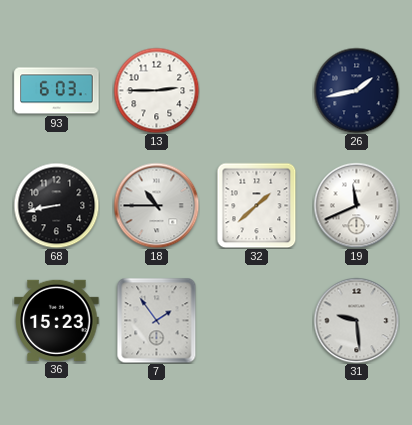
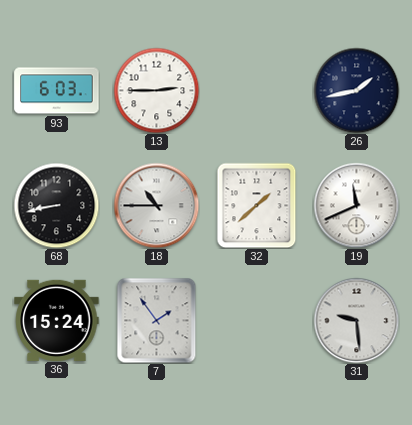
36: 15:23 -> 15:24
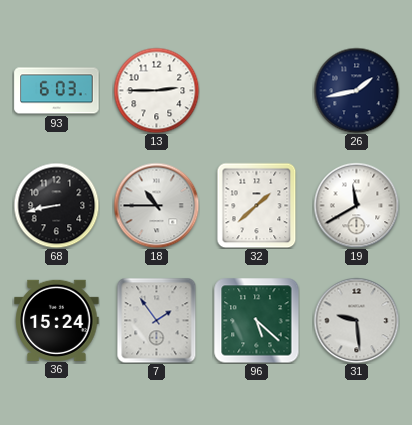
19: 11:41 -> 11:40
96: none -> 5:22
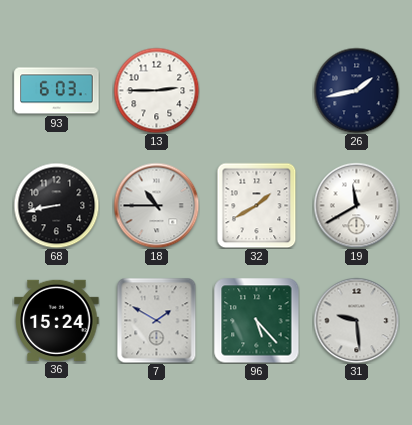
32: 1:38 -> 1:40
7: 1:54 -> 1:50
96: 5:22 -> 5:23
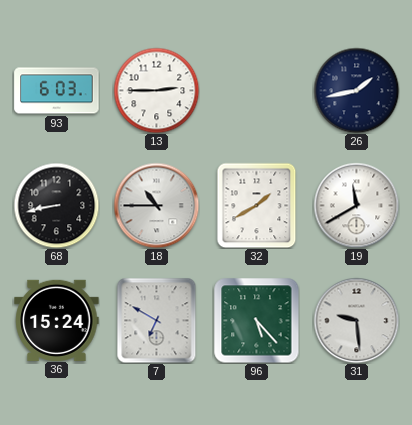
7: 1:50 -> 6:50
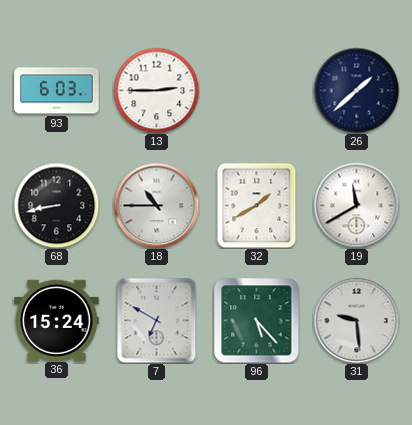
26: 1:43 -> 1:38
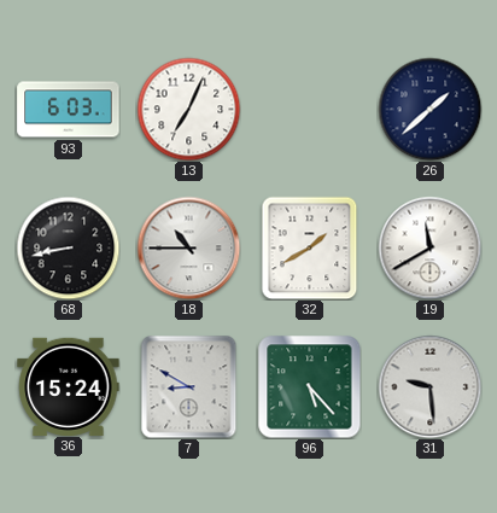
13: 2:45 -> 7:04
7: 6:50 -> 8:50
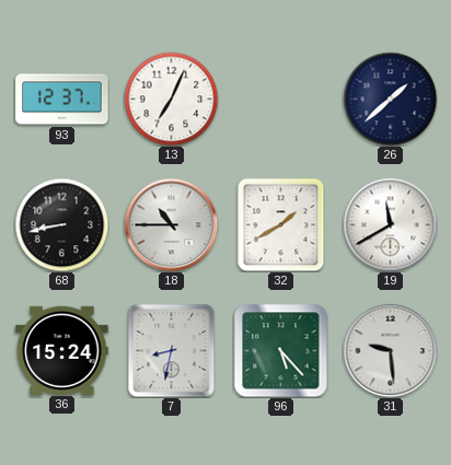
93: 6:03 -> 12:37
7: 8:50 -> 8:32
